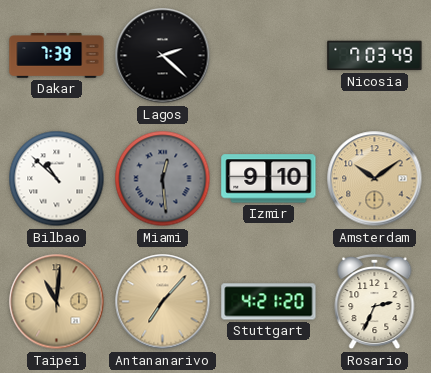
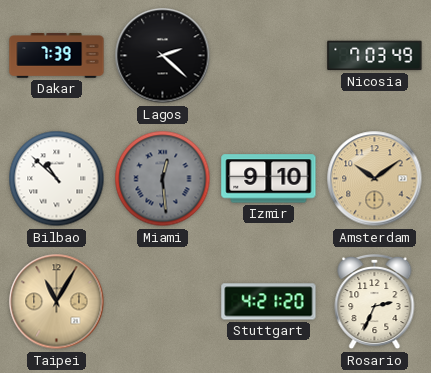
Taipei: 11:01 -> 11:05
Antananarivo: 7:07 -> none
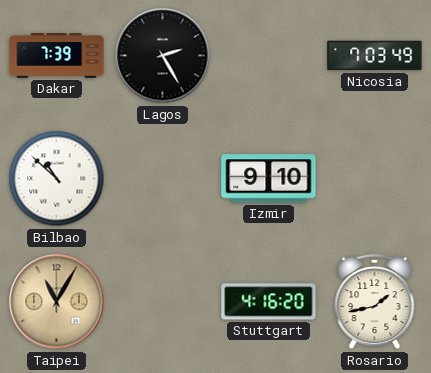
Lagos: 2:22 -> 2:25
Miami: 12:29 -> none
Amsterdam: 10:09 -> none
Stuttgart: 4:21 -> 4:16
Rosario: 2:34 -> 1:43
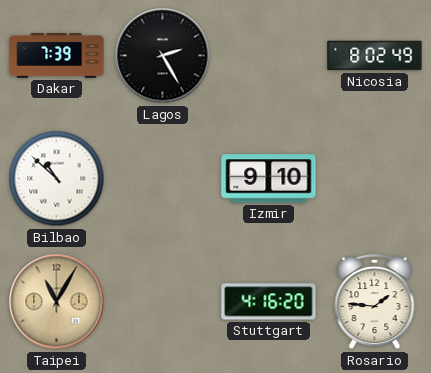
Nicosia: 7:03 -> 8:02
Rosario: 1:43 -> 1:46
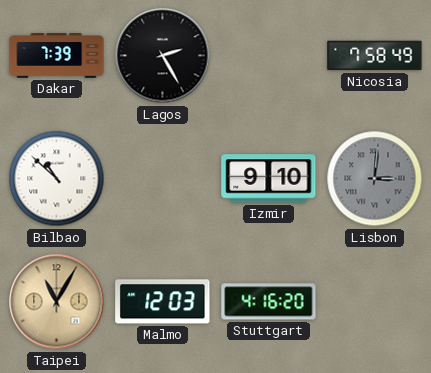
Nicosia: 8:02 -> 7:58
Lisbon: none -> 3:01
Malmo: none -> 12:03
Rosario: 1:46 -> none
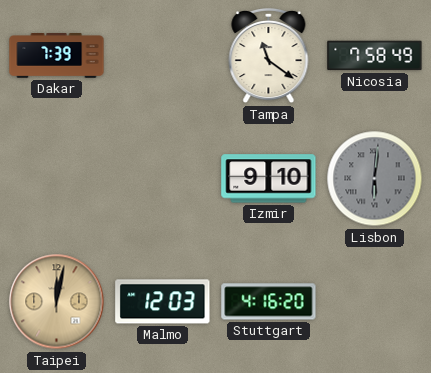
Lagos: 2:25 -> none
Tampa: none -> 11:21
Bilbao: 10:52 -> none
Lisbon: 3:01 -> 6:01
Taipei: 11:05 -> 12:02
